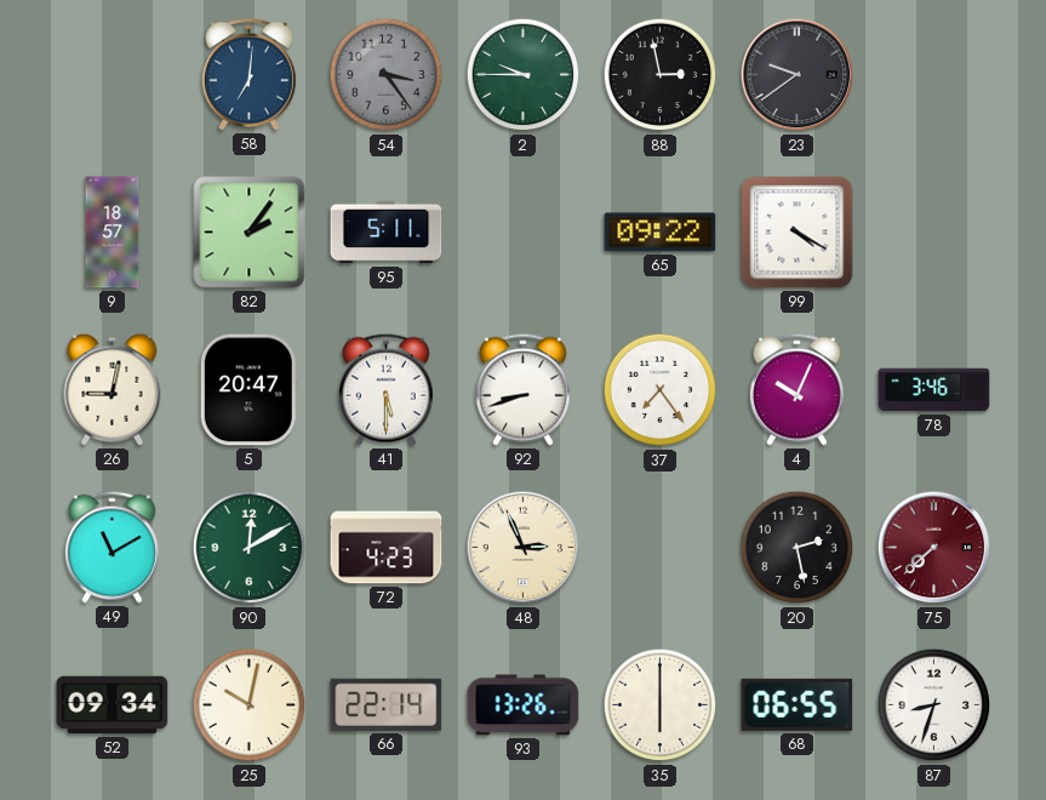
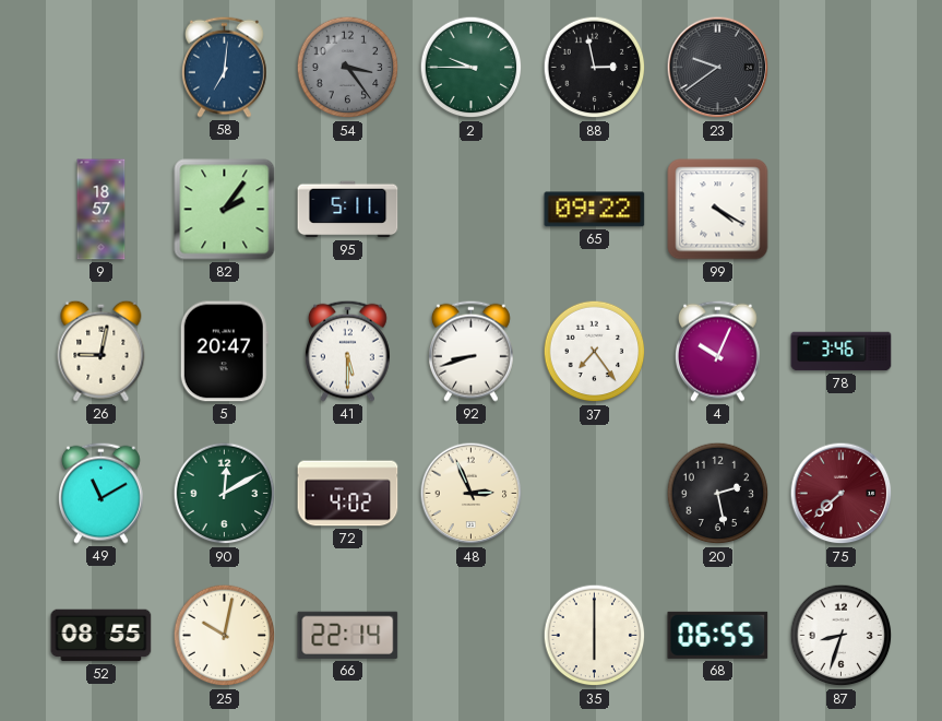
72: 4:23 -> 4:02
52: 09:34 -> 08:55
93: 13:26 -> none
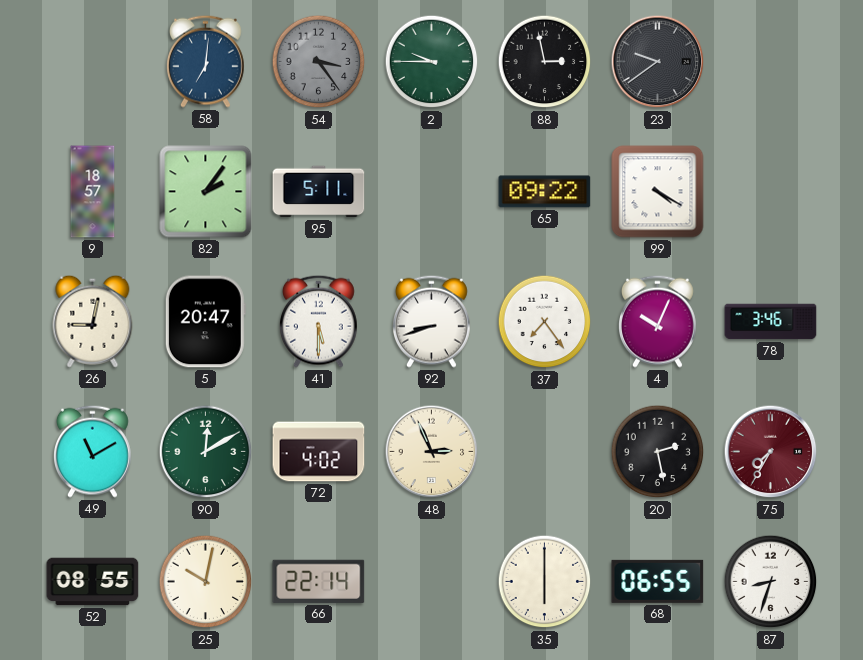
75: 7:38 -> 7:35
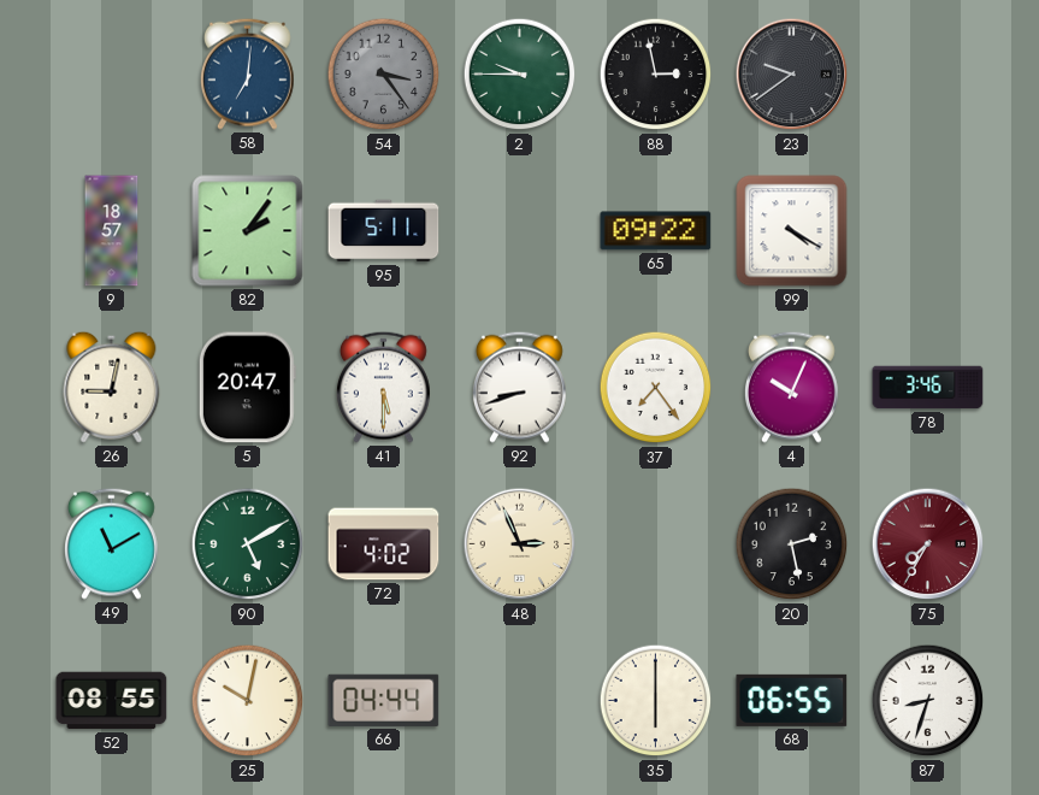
90: 12:10 -> 5:10
66: 22:14 -> 04:44
